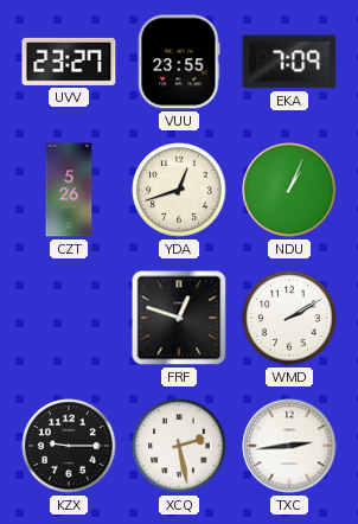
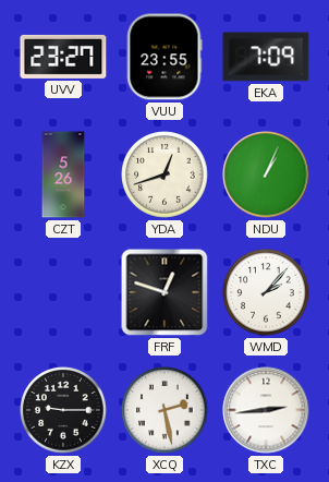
WMD: 2:10 -> 2:07
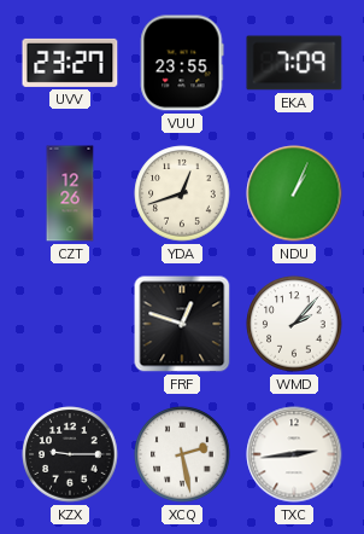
CZT: 5:26 -> 12:26
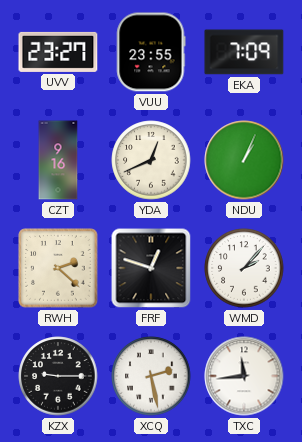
CZT: 12:26 -> 9:16
YDA: 12:42 -> 12:41
RWH: none -> 2:22
TXC: 2:44 -> 11:44
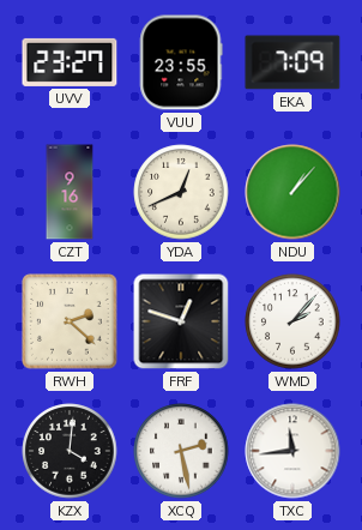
NDU: 1:04 -> 1:07
KZX: 9:15 -> 4:01
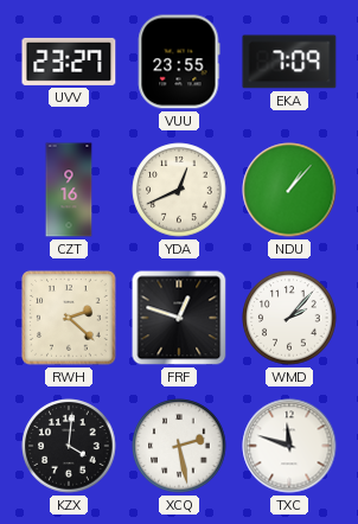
TXC: 11:44 -> 11:48
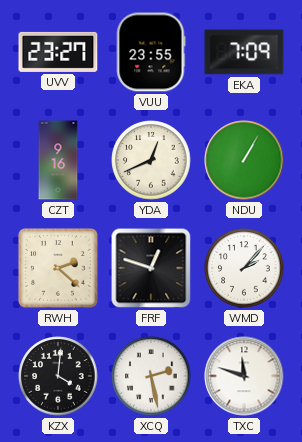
NDU: 1:07 -> 1:05
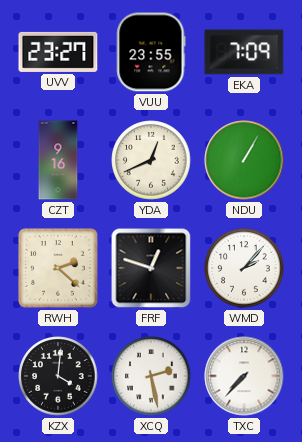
TXC: 11:48 -> 7:37
